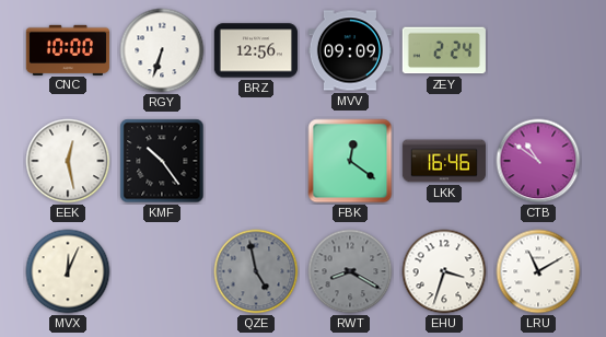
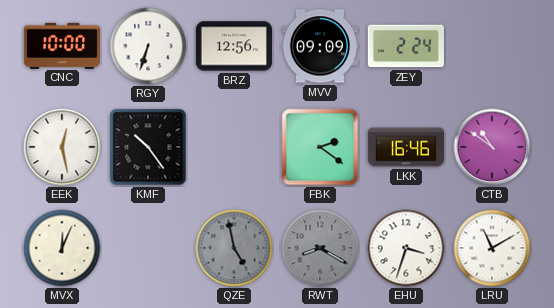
FBK: 12:21 -> 2:21
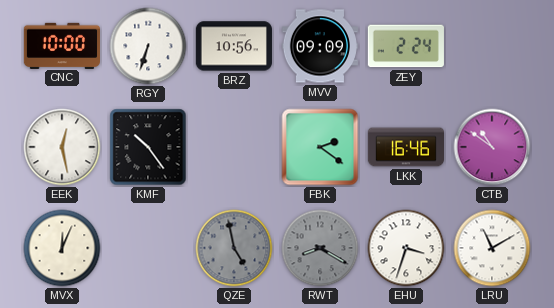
BRZ: 12:56 -> 10:56
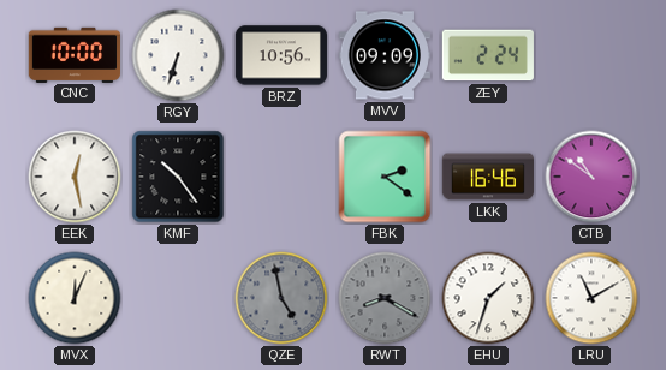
EHU: 3:33 -> 1:33
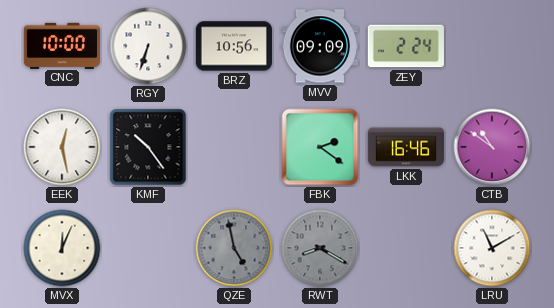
EHU: 1:33 -> none
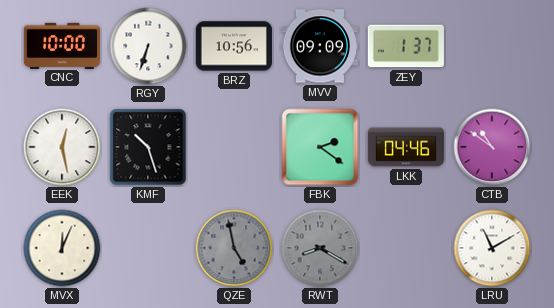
ZEY: 2:24 -> 1:37
KMF: 10:24 -> 10:27
LKK: 16:46 -> 04:46
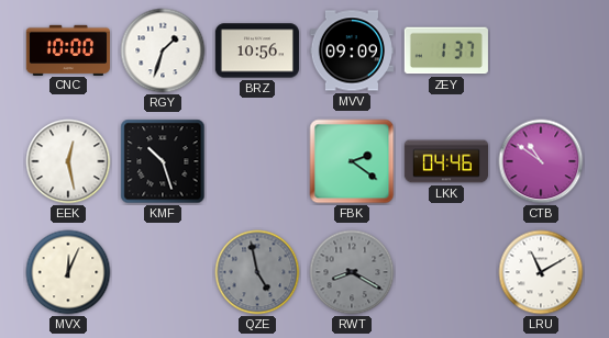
RGY: 6:33 -> 1:33
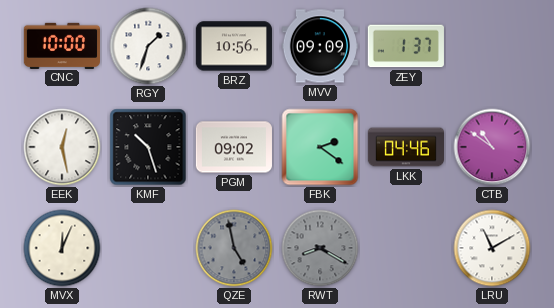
PGM: none -> 09:02
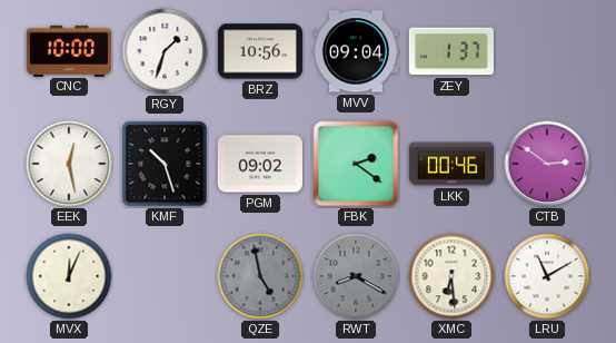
MVV: 09:09 -> 09:04
LKK: 04:46 -> 00:46
CTB: 10:51 -> 2:51
XMC: none -> 6:29
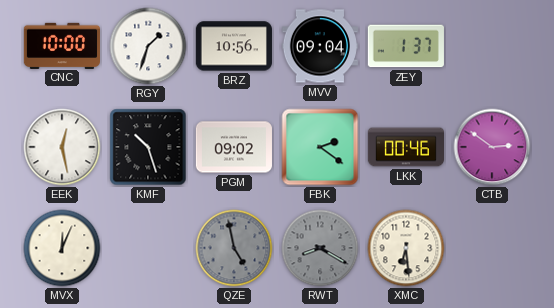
LRU: 11:10 -> none
